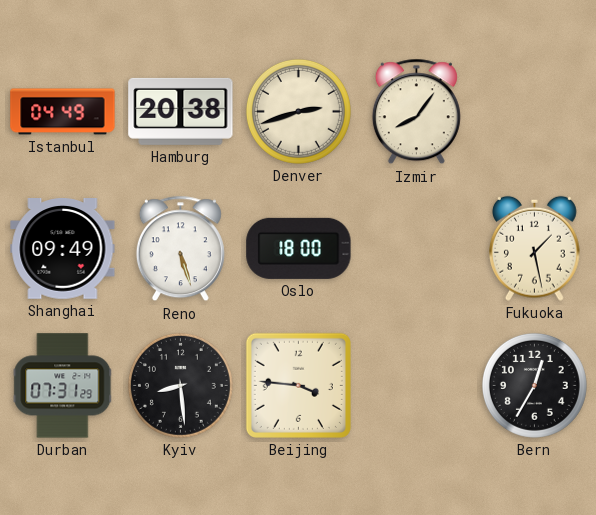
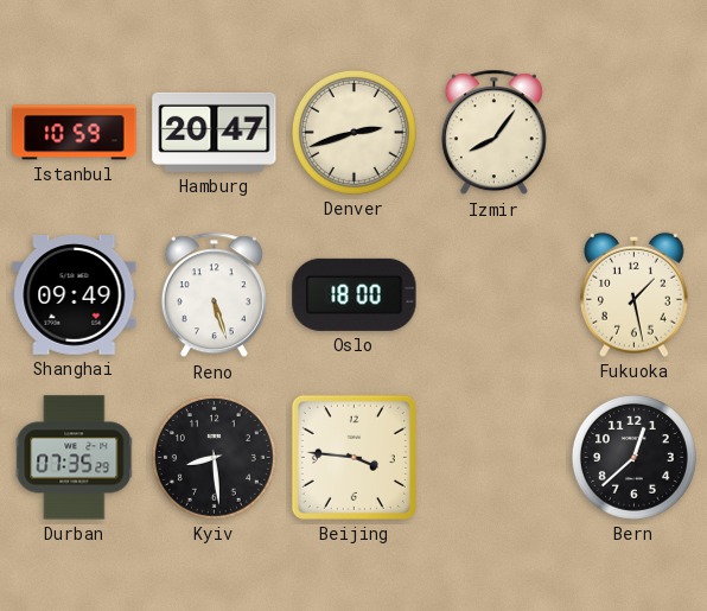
Istanbul: 04:49 -> 10:59
Hamburg: 20:38 -> 20:47
Durban: 07:31 -> 07:35
Bern: 12:35 -> 12:38
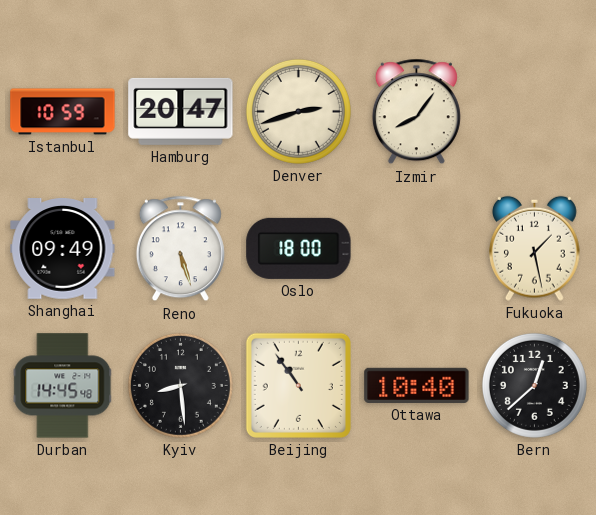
Durban: 07:35 -> 14:45
Beijing: 3:46 -> 10:54
Ottawa: none -> 10:40
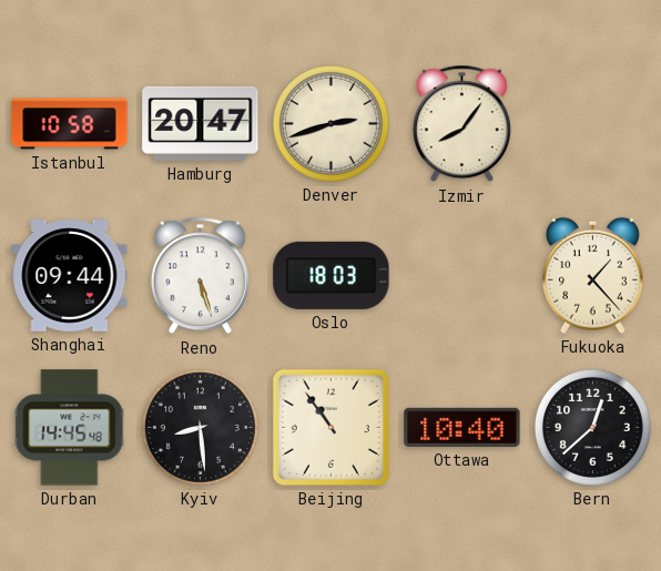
Istanbul: 10:59 -> 10:58
Shanghai: 09:49 -> 09:44
Oslo: 18:00 -> 18:03
Fukuoka: 1:28 -> 1:23
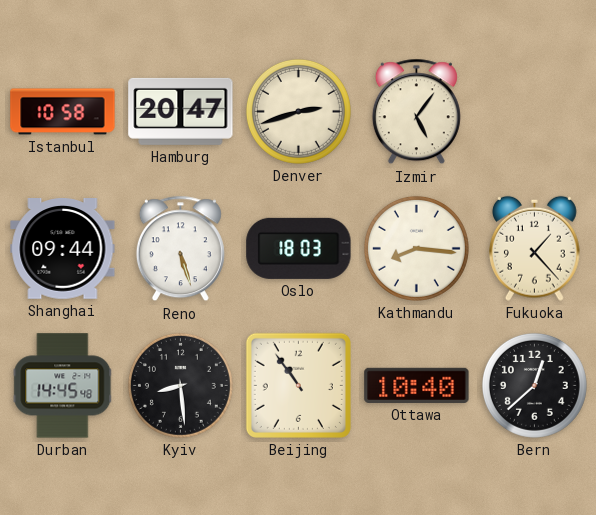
Izmir: 8:06 -> 5:06
Kathmandu: none -> 8:16
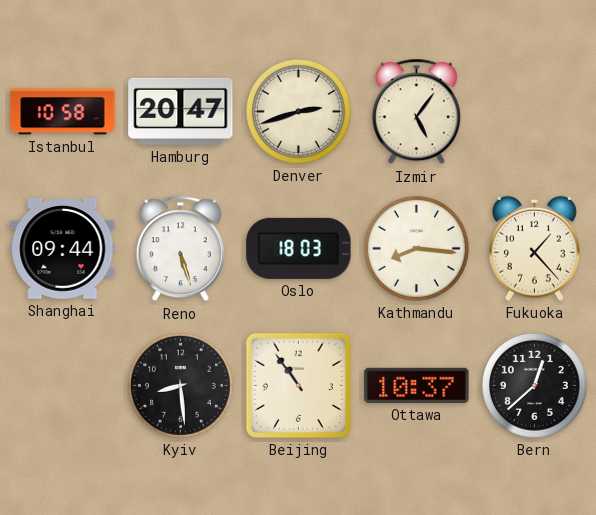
Durban: 14:45 -> none
Ottawa: 10:40 -> 10:37
